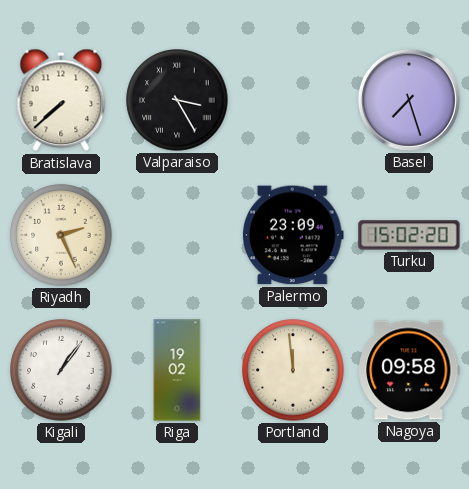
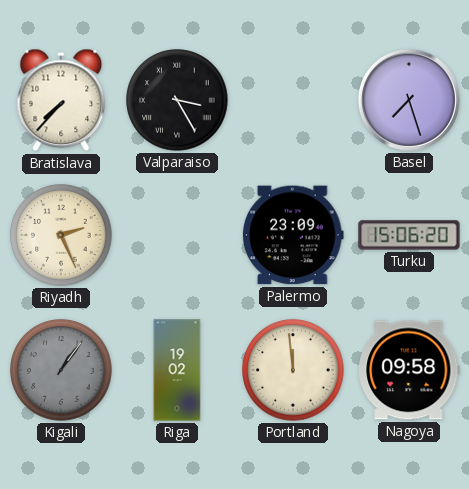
Bratislava: 7:38 -> 7:37
Turku: 15:02 -> 15:06
Kigali dial: white -> grey
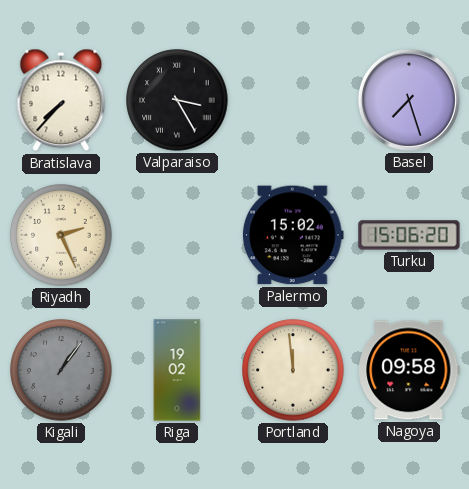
Palermo: 23:09 -> 15:02
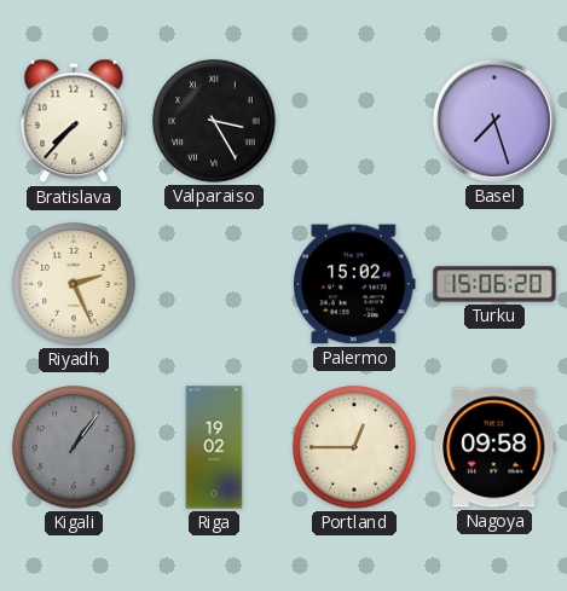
Portland: 11:59 -> 12:45
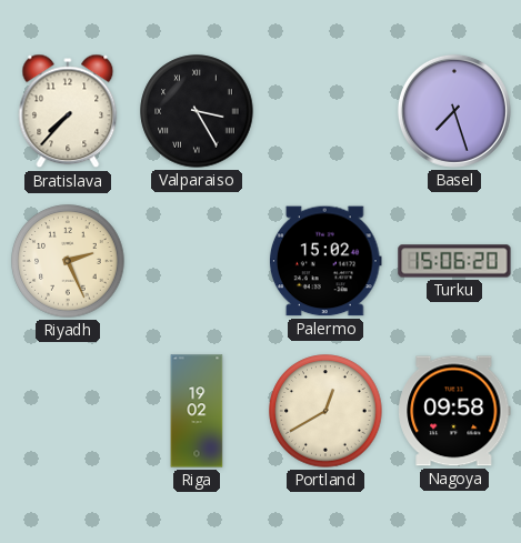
Kigali: 1:06 -> none
Portland: 12:45 -> 12:40
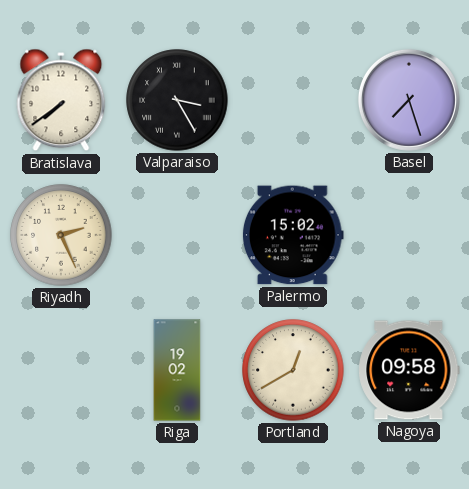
Bratislava: 7:37 -> 7:39
Turku: 15:06 -> none
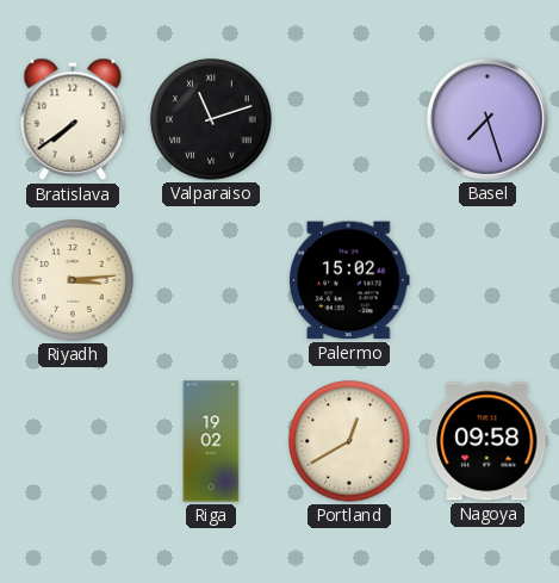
Valparaiso: 3:25 -> 11:12
Riyadh: 2:26 -> 3:14
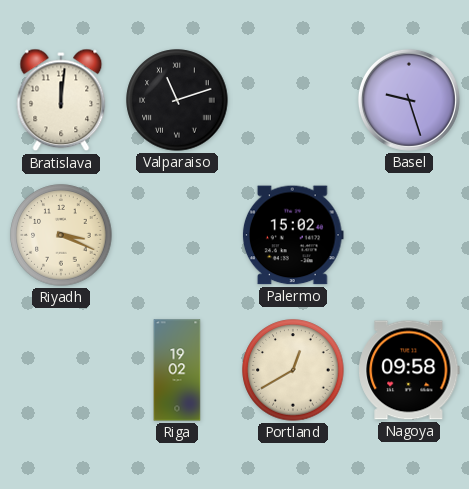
Bratislava: 7:39 -> 12:01
Basel: 7:27 -> 9:27
Riyadh: 3:14 -> 3:19
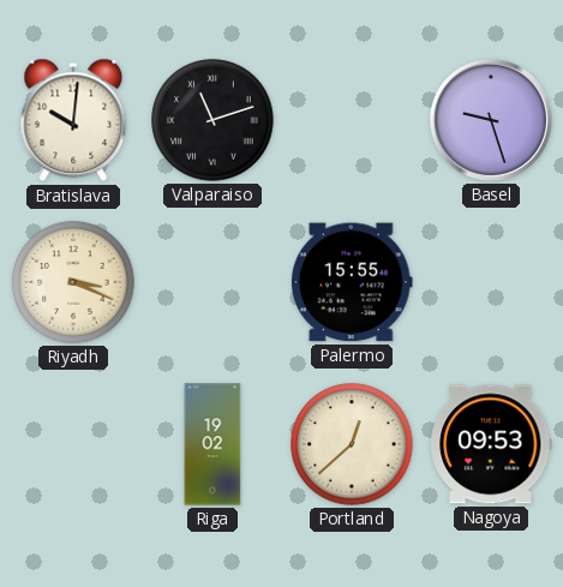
Bratislava: 12:01 -> 10:01
Palermo: 15:02 -> 15:55
Portland: 12:40 -> 12:38
Nagoya: 09:58 -> 09:53
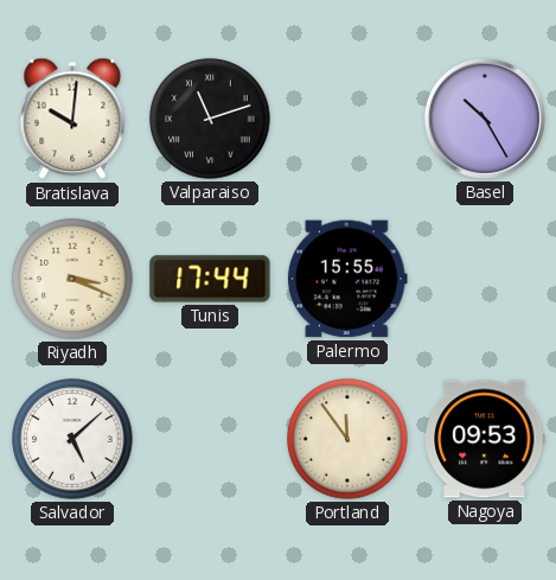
Basel: 9:27 -> 10:25
Tunis: none -> 17:44
Salvador: none -> 5:08
Riga: 19:02 -> none
Portland: 12:38 -> 11:54
